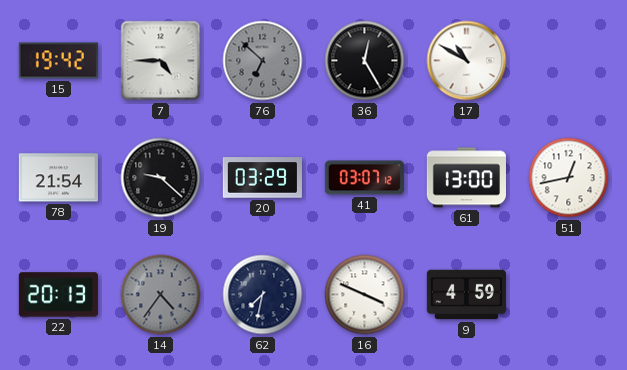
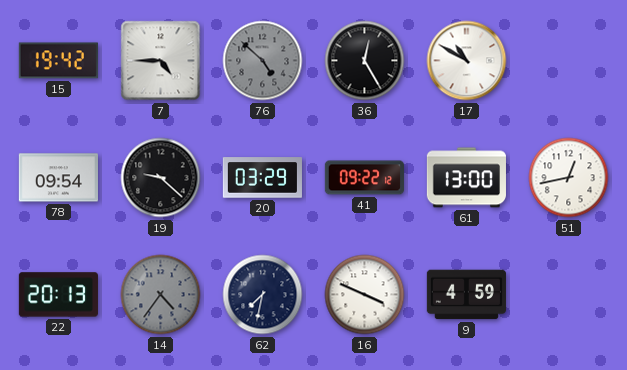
76: 6:52 -> 4:52
78: 21:54 -> 09:54
41: 03:07 -> 09:22
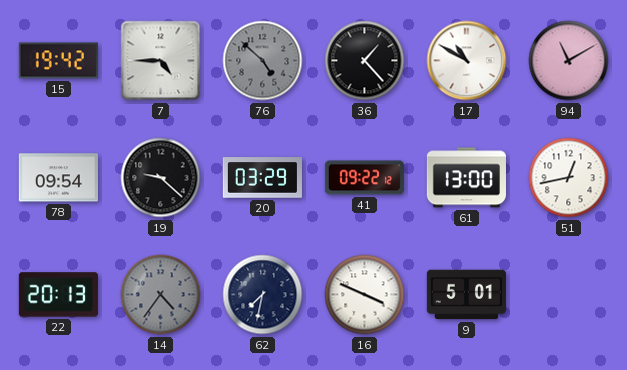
36: 12:25 -> 1:23
94: none -> 11:10
9: 4:59 -> 5:01
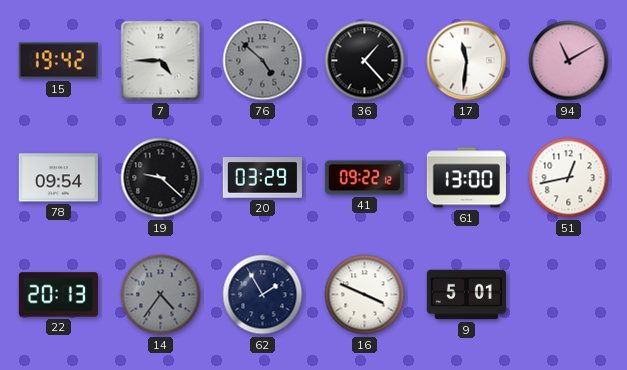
17: 10:50 -> 11:31
62: 7:32 -> 1:55
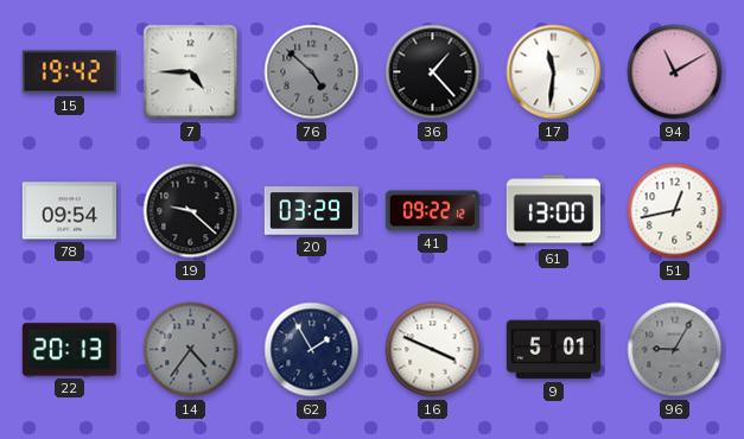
96: none -> 9:05
